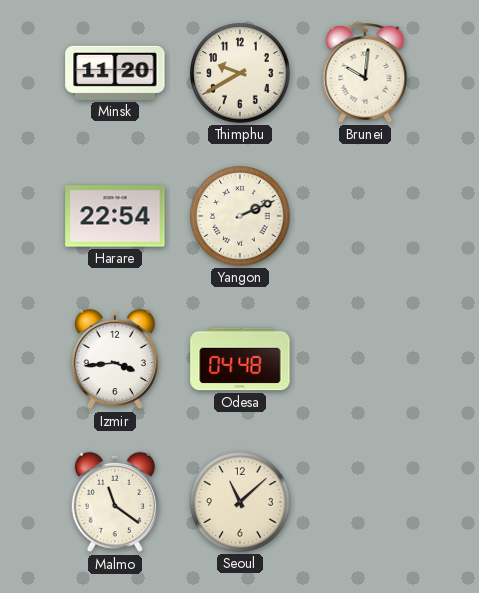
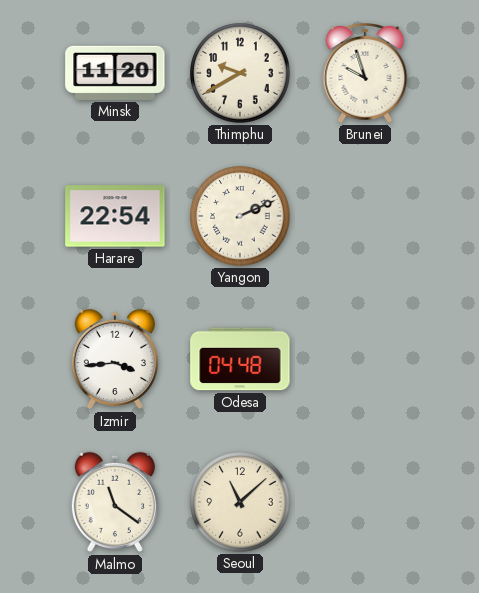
Brunei: 10:01 -> 9:57
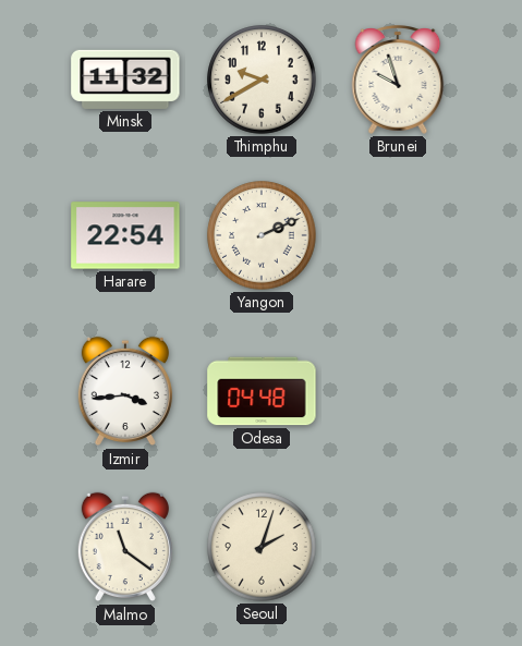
Minsk: 11:20 -> 11:32
Seoul: 11:08 -> 2:03
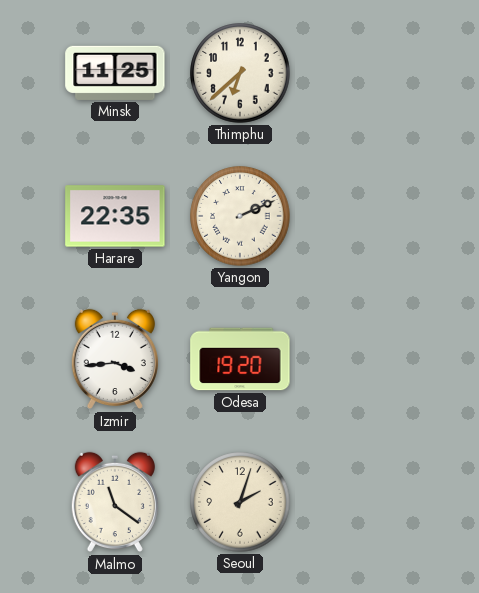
Minsk: 11:32 -> 11:25
Thimphu: 9:40 -> 6:38
Brunei: 9:57 -> none
Harare: 22:54 -> 22:35
Odesa: 04:48 -> 19:20
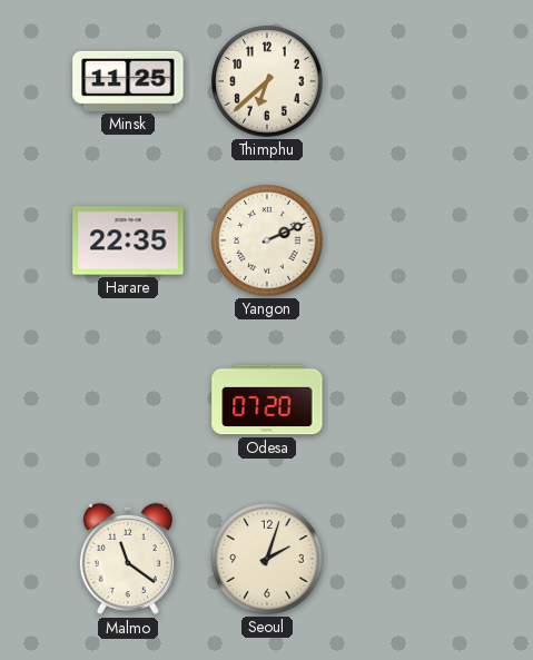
Izmir: 3:44 -> none
Odesa: 19:20 -> 07:20
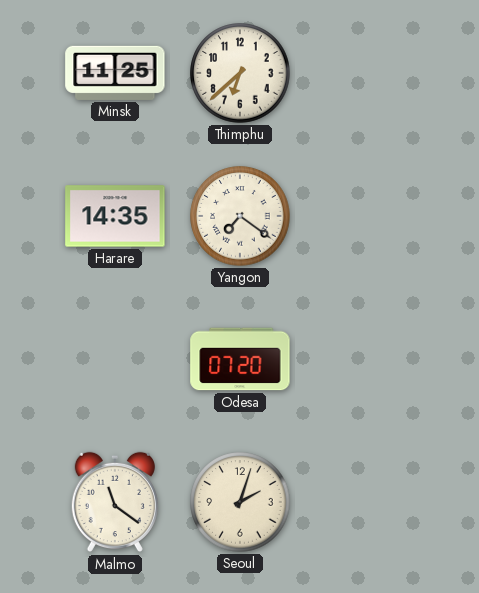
Harare: 22:35 -> 14:35
Yangon: 2:11 -> 7:21
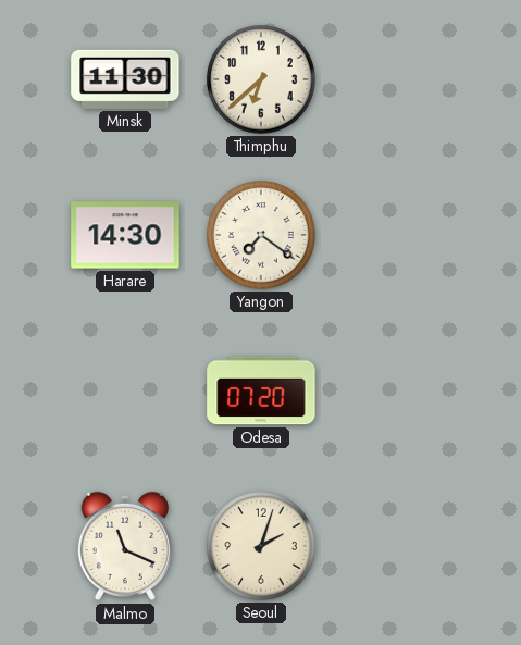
Minsk: 11:25 -> 11:30
Harare: 14:35 -> 14:30
Malmo: 11:21 -> 11:19
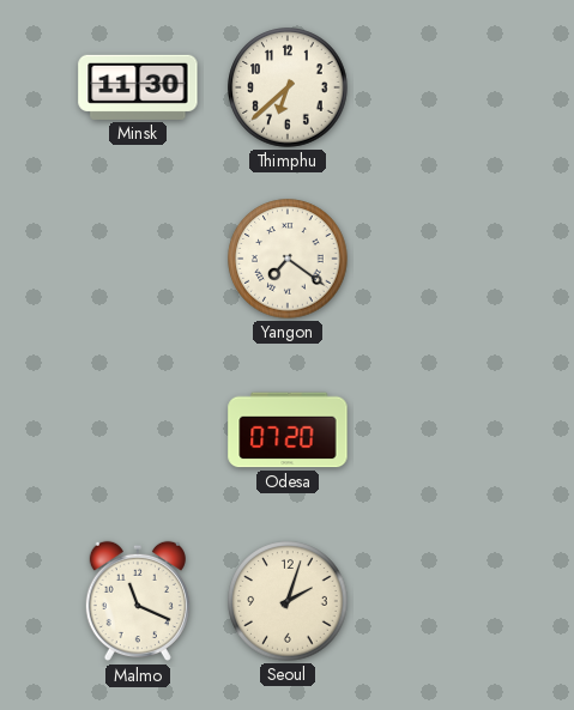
Harare: 14:30 -> none
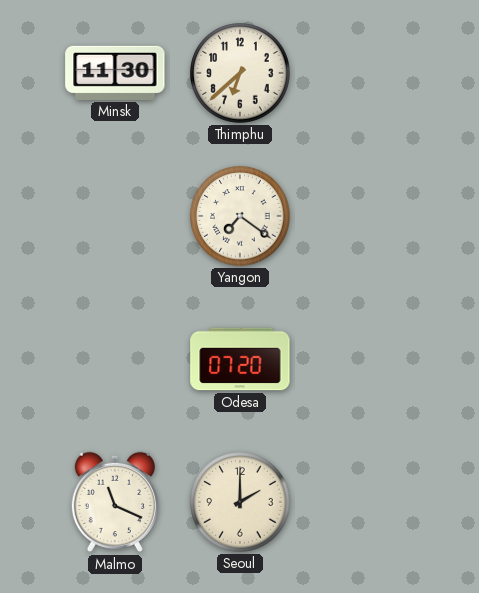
Seoul: 2:03 -> 2:00
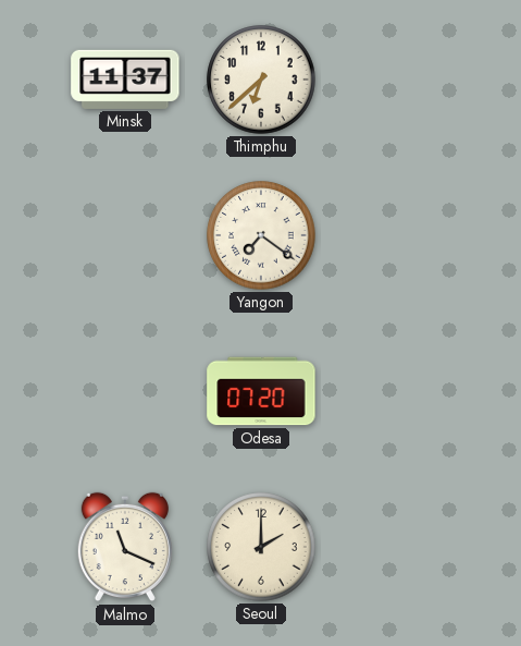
Minsk: 11:30 -> 11:37
